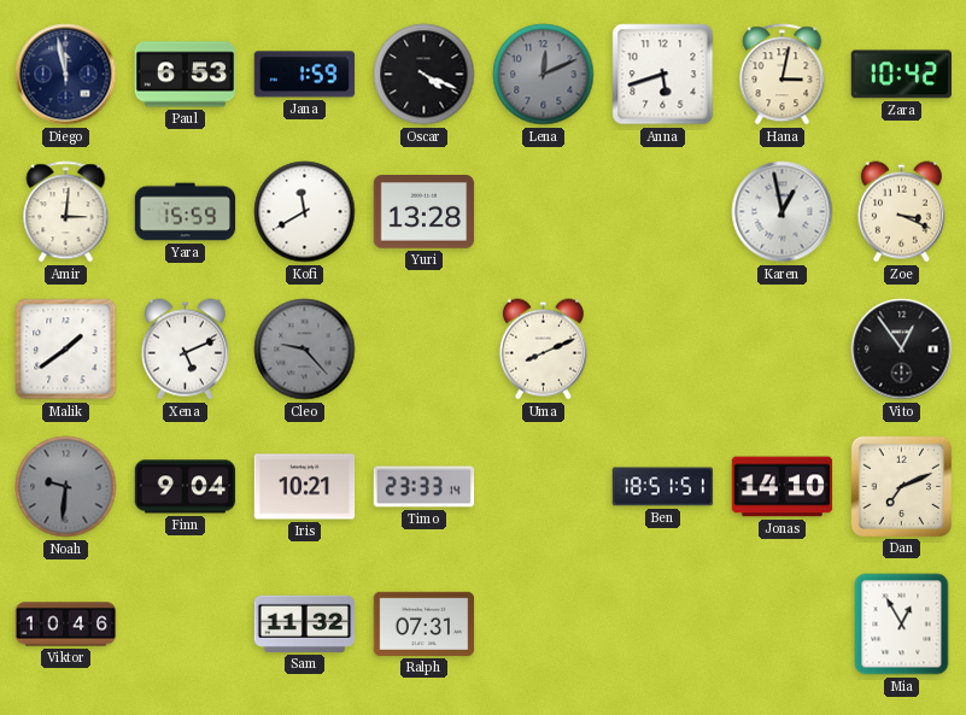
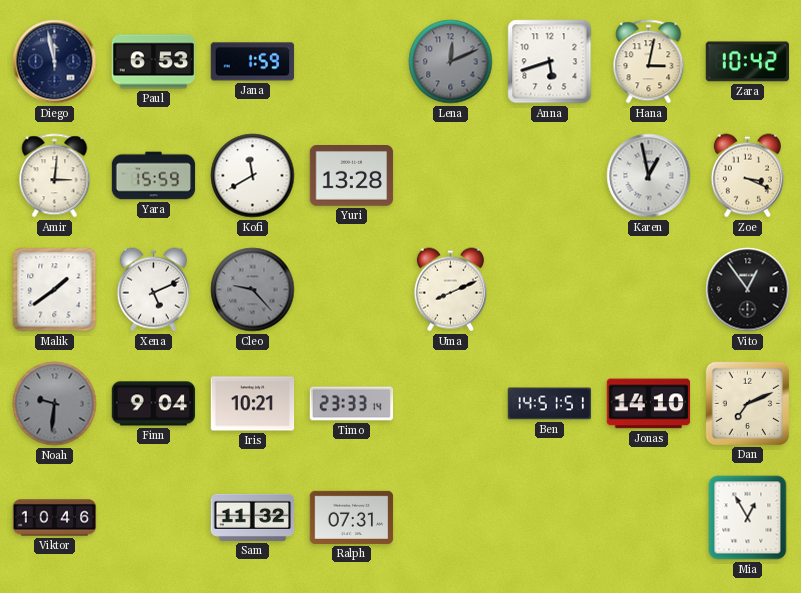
Oscar: 4:19 -> none
Ben: 18:51 -> 14:51
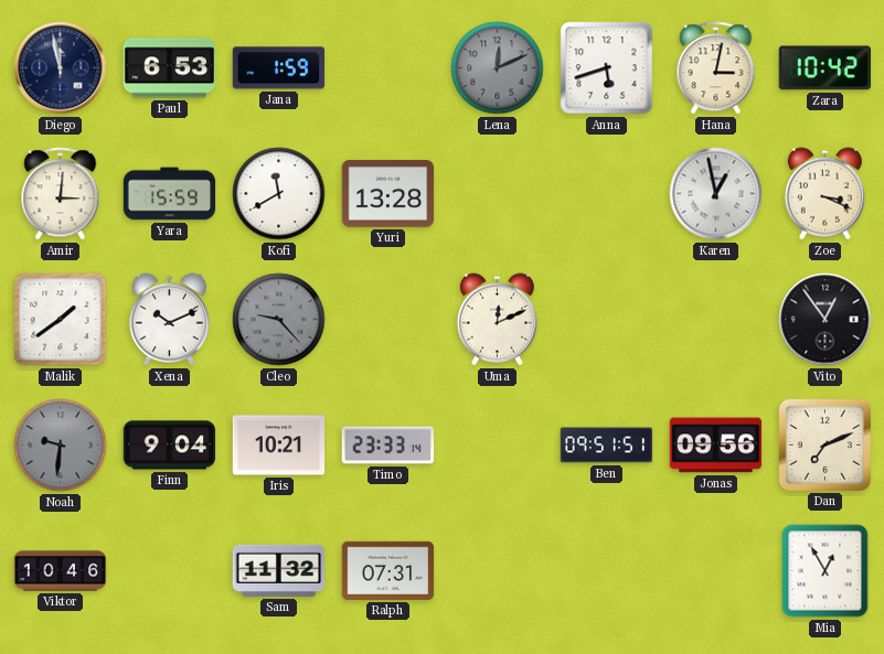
Xena: 5:11 -> 10:11
Uma: 8:11 -> 12:11
Ben: 14:51 -> 09:51
Jonas: 14:10 -> 09:56
